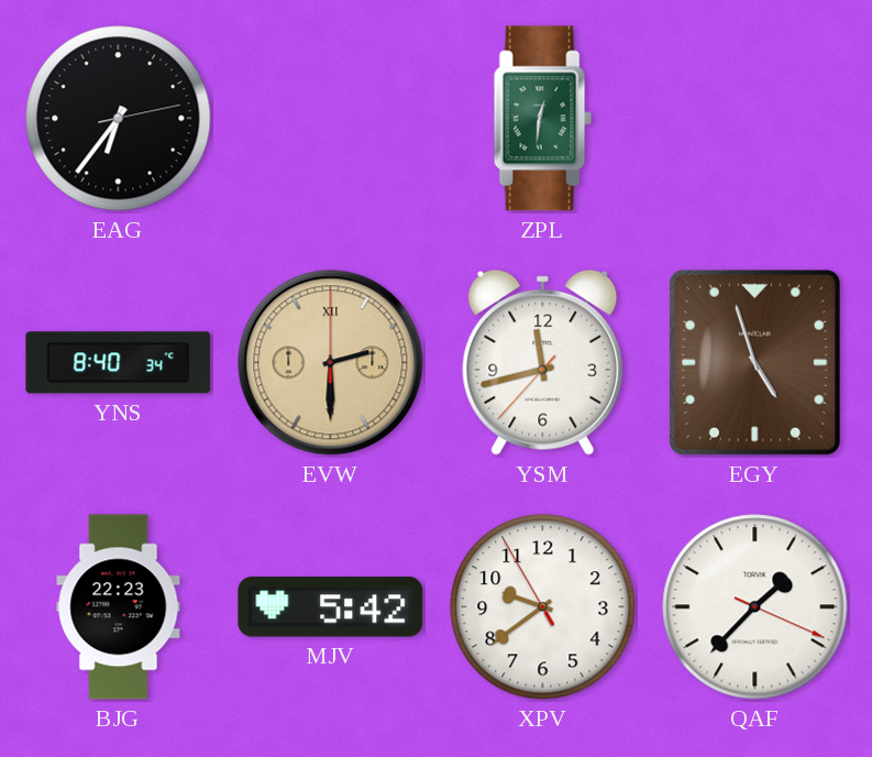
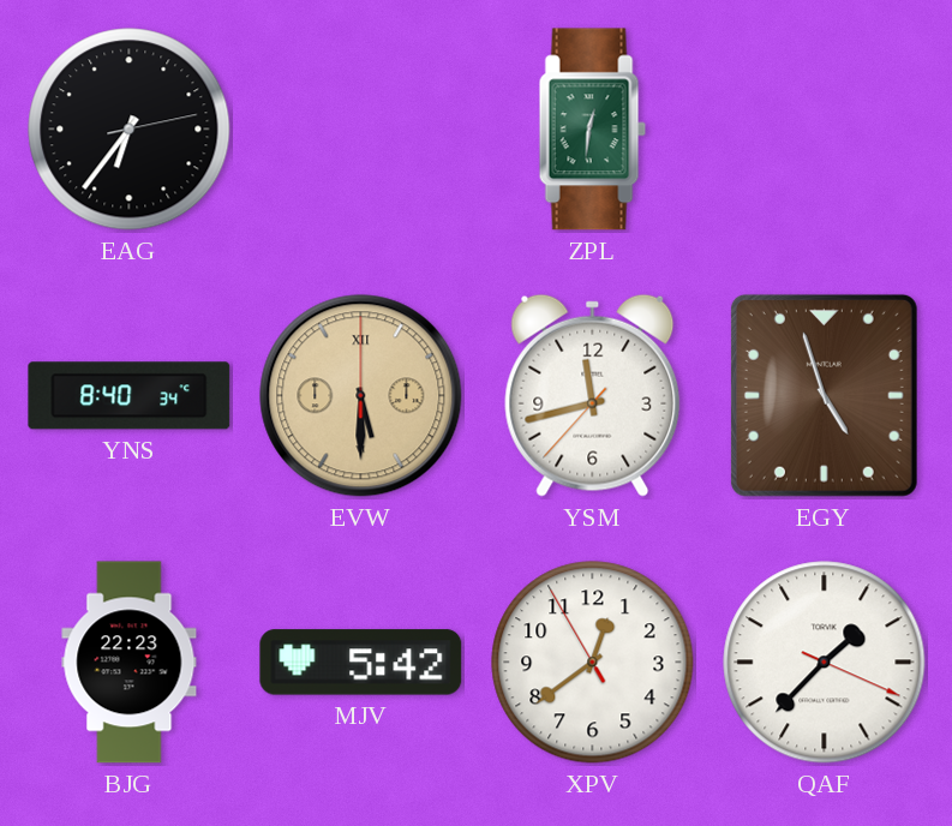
EVW: 2:30 -> 5:30
XPV: 9:38 -> 12:38
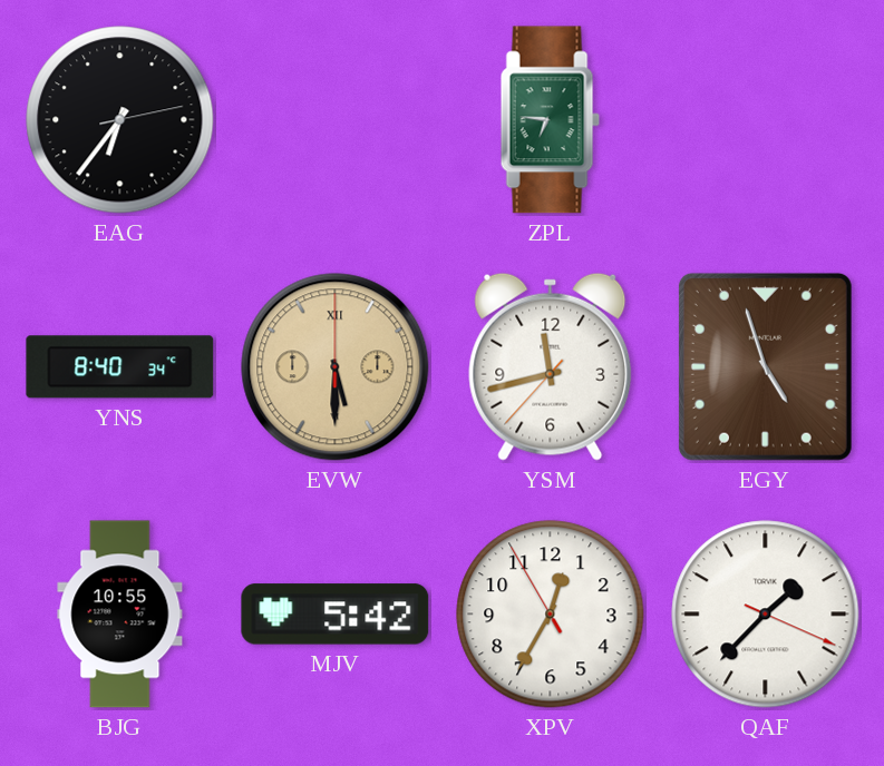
ZPL: 12:31 -> 6:46
BJG: 22:23 -> 10:55
XPV: 12:38 -> 12:34
